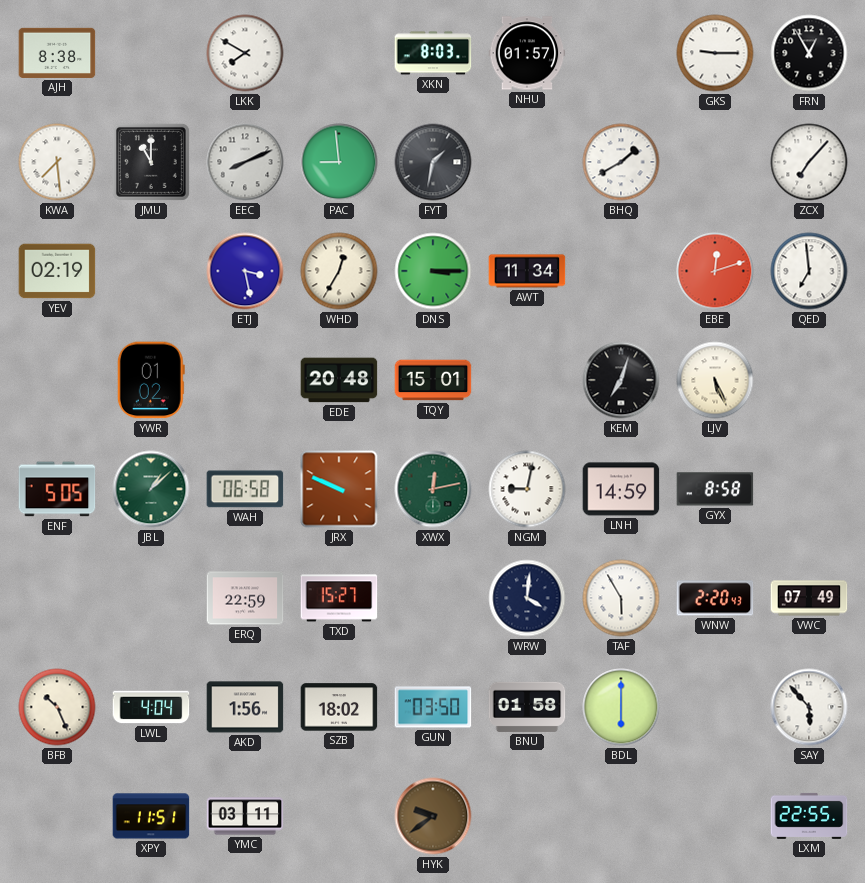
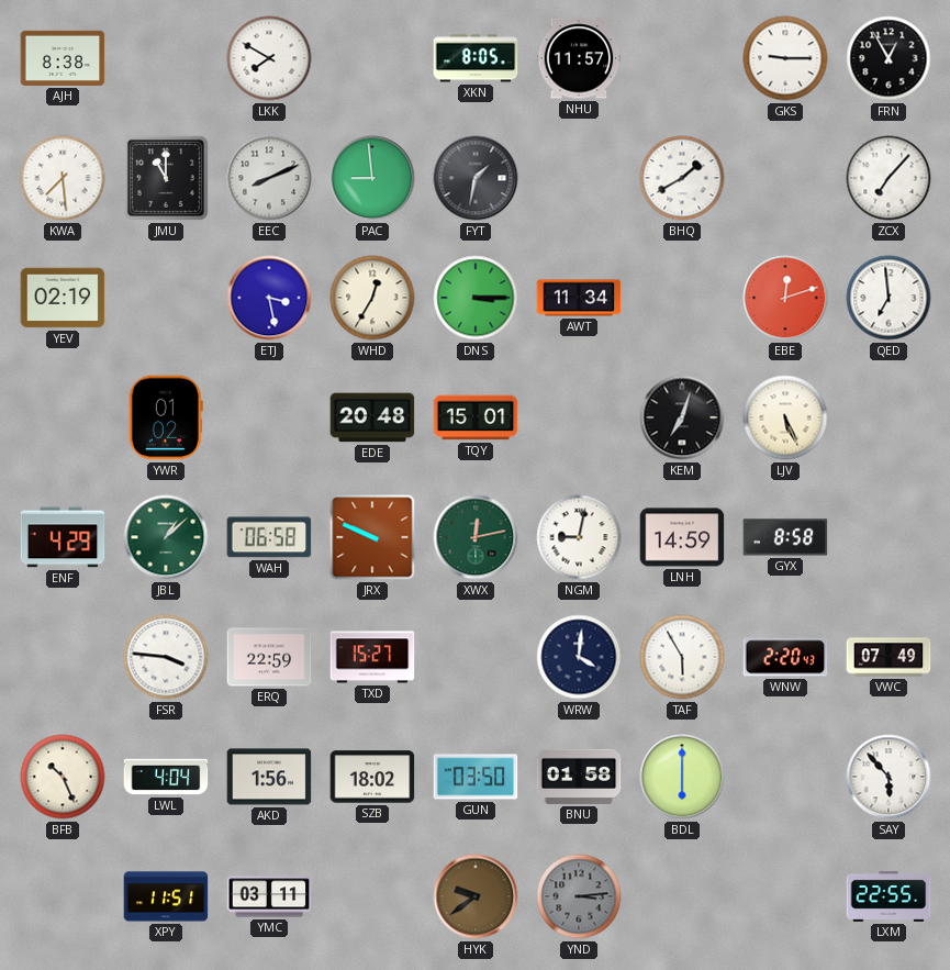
XKN: 8:03 -> 8:05
NHU: 01:57 -> 11:57
ENF: 5:05 -> 4:29
FSR: none -> 3:46
YND: none -> 3:14
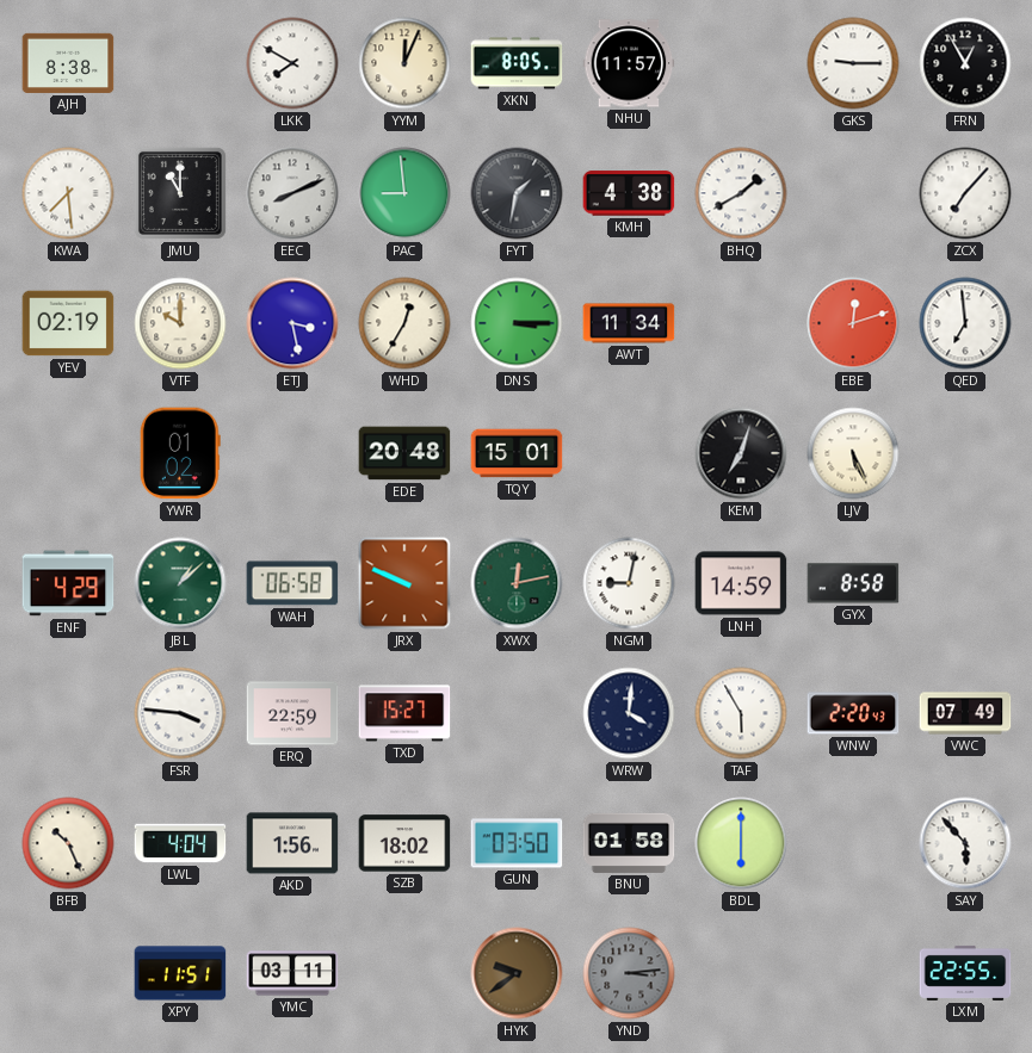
YYM: none -> 12:04
KMH: none -> 4:38
VTF: none -> 10:00
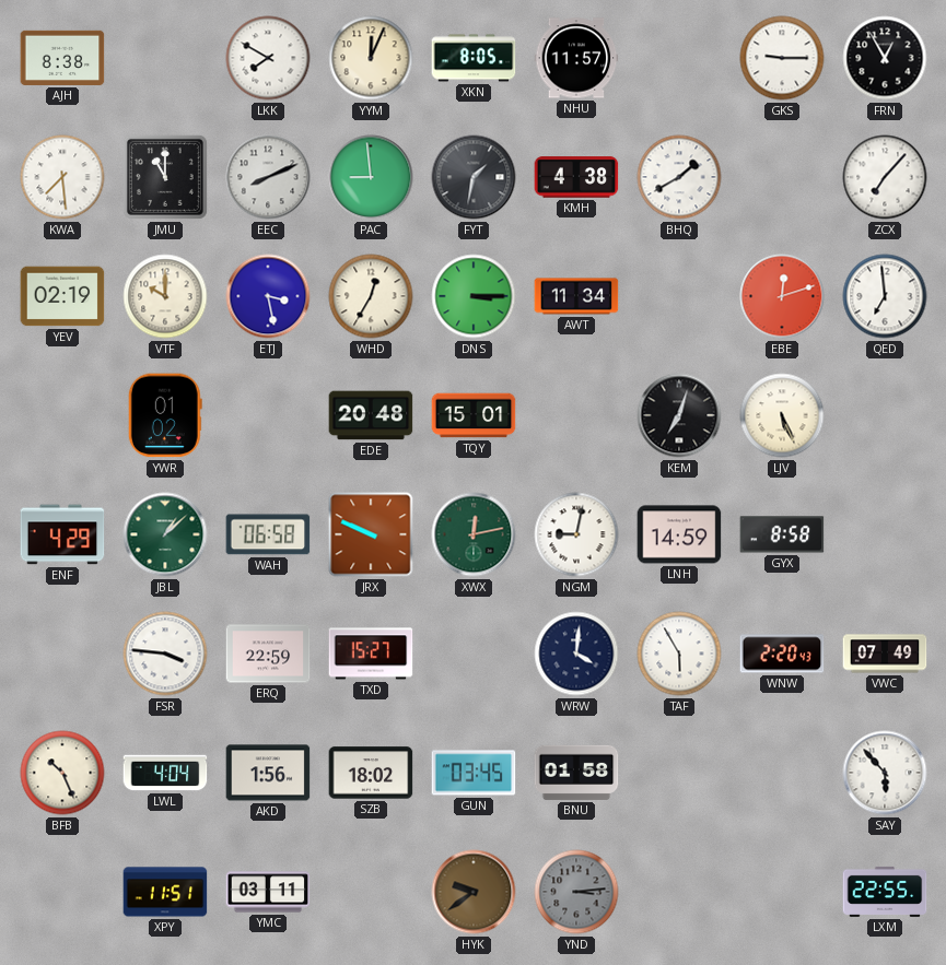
GUN: 03:50 -> 03:45
BDL: 6:00 -> none
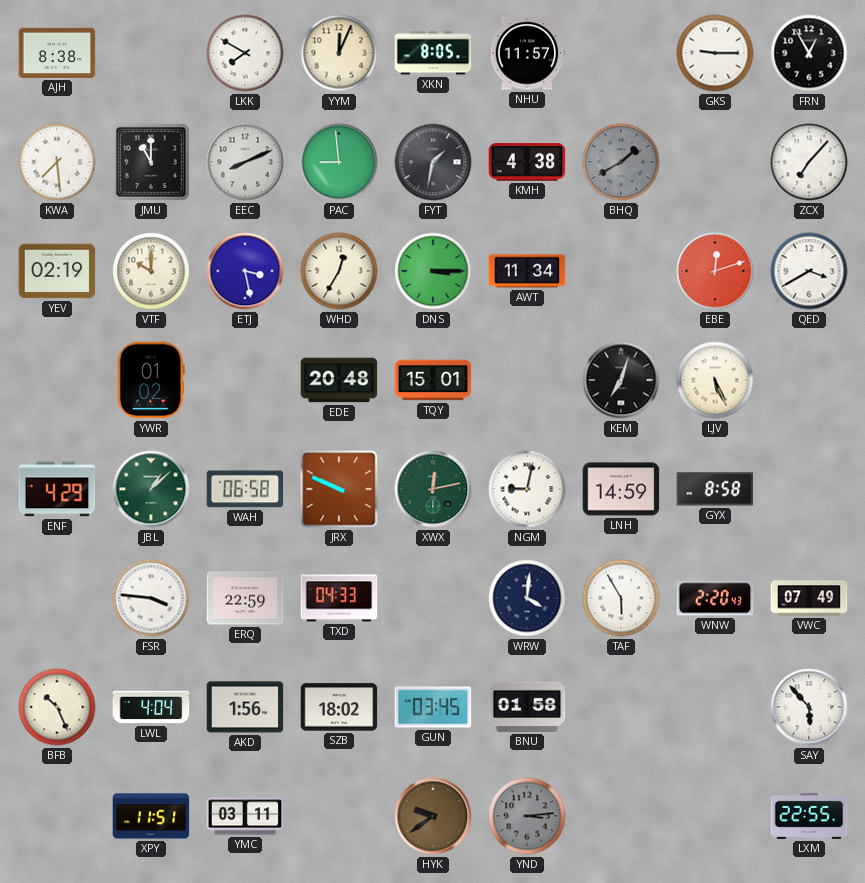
BHQ dial: white -> grey
QED: 6:59 -> 3:40
TXD: 15:27 -> 04:33
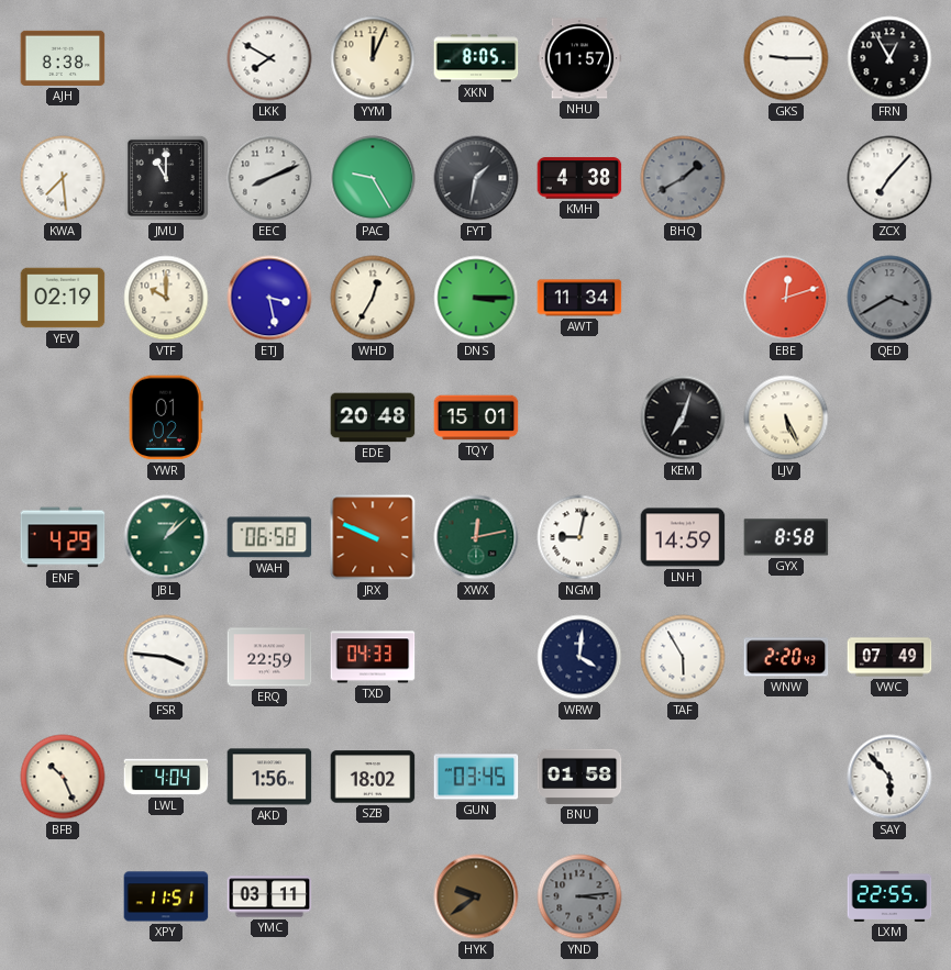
PAC: 8:59 -> 9:25
QED dial: white -> grey
